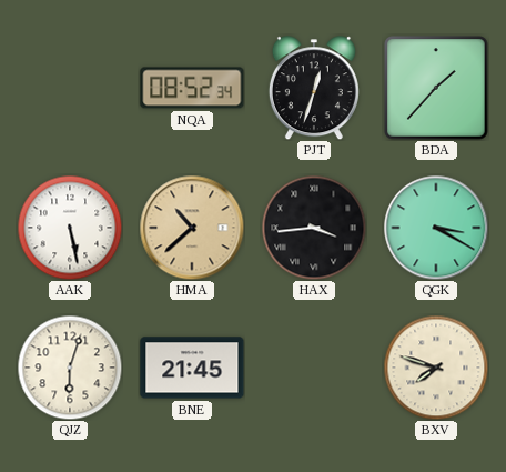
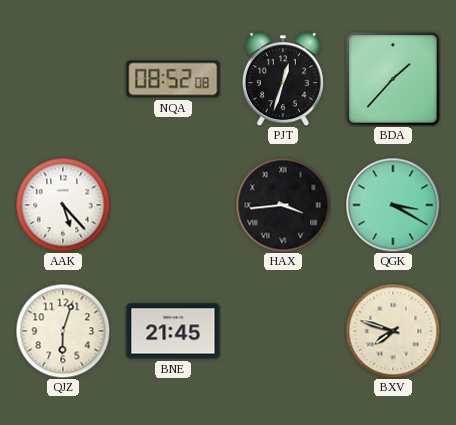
NQA: 08:52:34 -> 08:52:08
AAK: 5:28 -> 5:23
HMA: 10:38 -> none
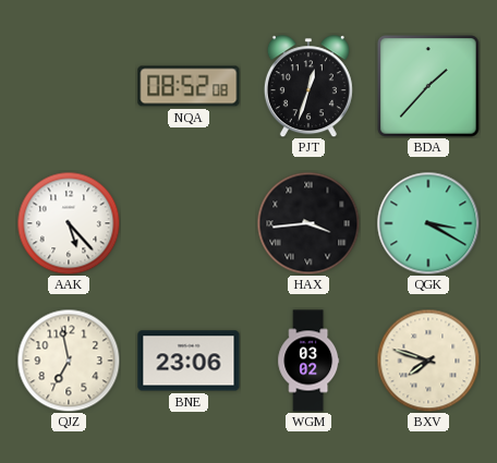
QJZ: 6:03 -> 6:58
BNE: 21:45 -> 23:06
WGM: none -> 03:02
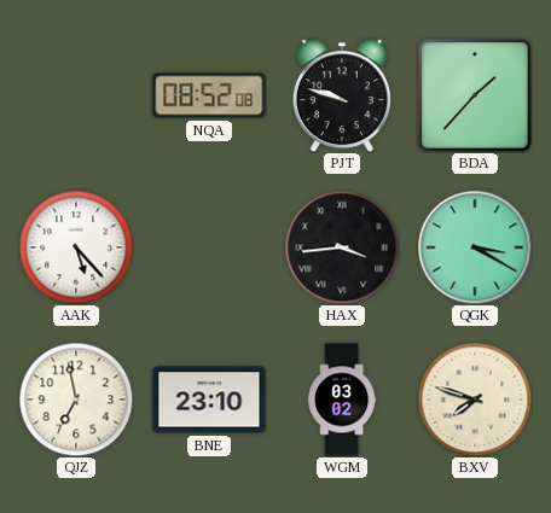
PJT: 12:33 -> 9:48
BNE: 23:06 -> 23:10
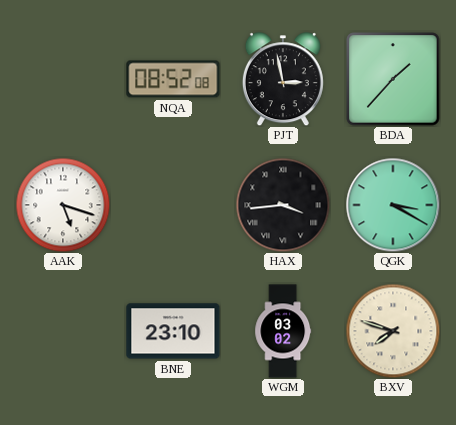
PJT: 9:48 -> 2:58
AAK: 5:23 -> 5:18
QJZ: 6:58 -> none
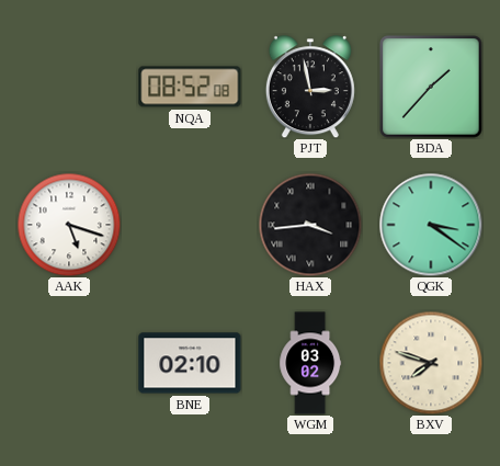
QGK: 3:20 -> 3:21
BNE: 23:10 -> 02:10
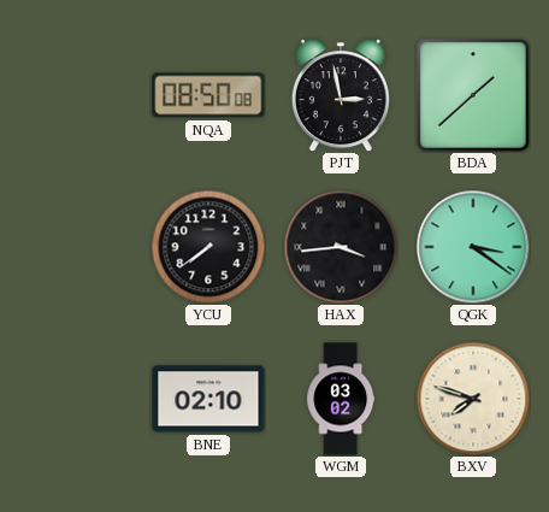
NQA: 08:52 -> 08:50
BDA: 1:37 -> 1:38
AAK: 5:18 -> none
YCU: none -> 7:39
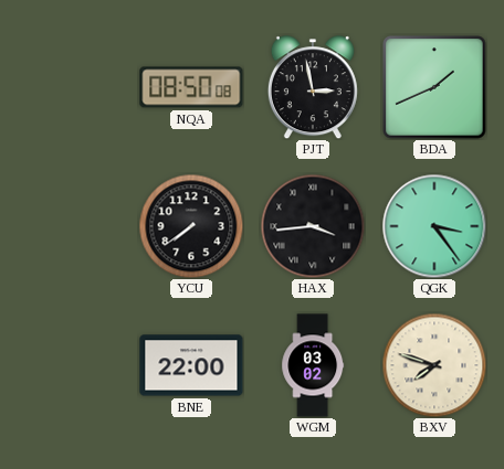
BDA: 1:38 -> 1:41
QGK: 3:21 -> 3:24
BNE: 02:10 -> 22:00
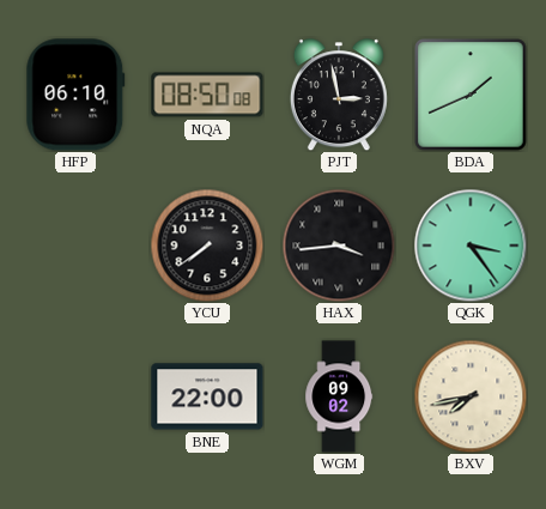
HFP: none -> 06:10
WGM: 03:02 -> 09:02
BXV: 7:48 -> 7:43
